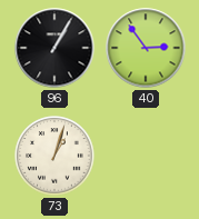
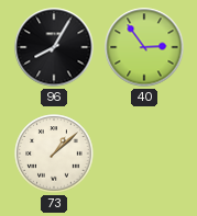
96: 1:05 -> 8:05
73: 1:03 -> 1:08
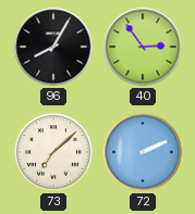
73: 1:08 -> 7:08
72: none -> 2:11
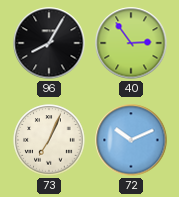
73: 7:08 -> 7:04
72: 2:11 -> 10:11
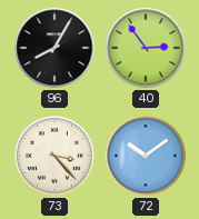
73: 7:04 -> 3:23
72: 10:11 -> 10:09
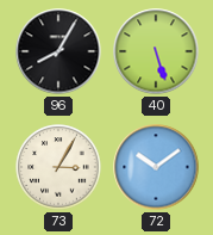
40: 2:54 -> 5:27
73: 3:23 -> 3:05
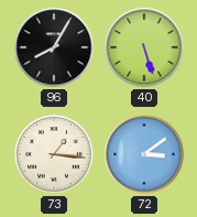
73: 3:05 -> 1:16
72: 10:09 -> 3:09
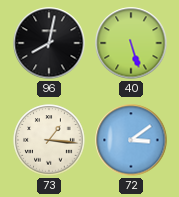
96: 8:05 -> 8:02
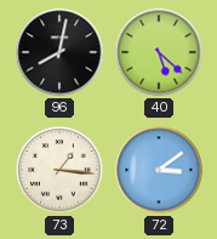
40: 5:27 -> 5:22
